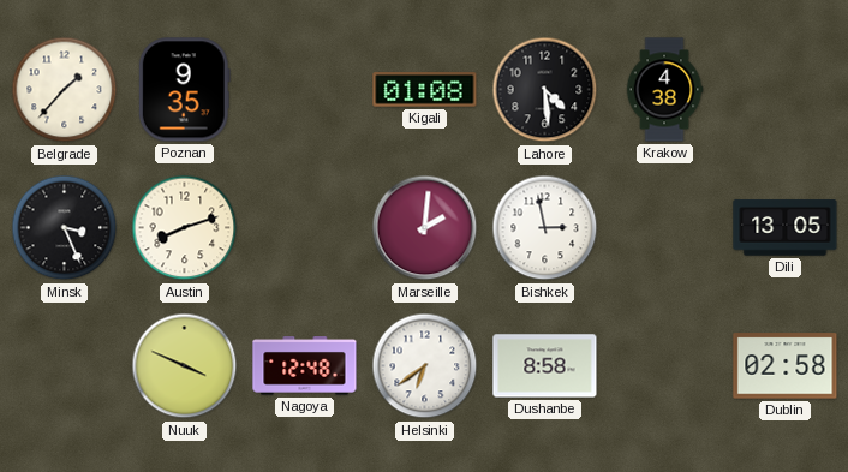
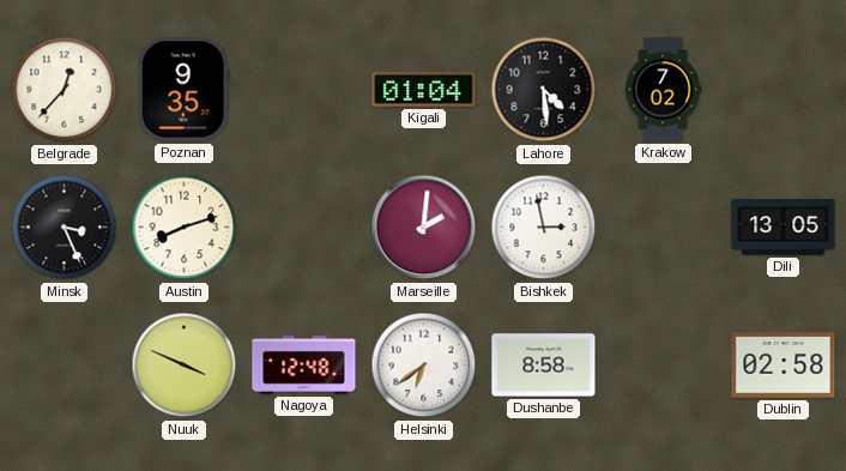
Belgrade: 1:37 -> 12:37
Kigali: 01:08 -> 01:04
Krakow: 4:38 -> 7:02
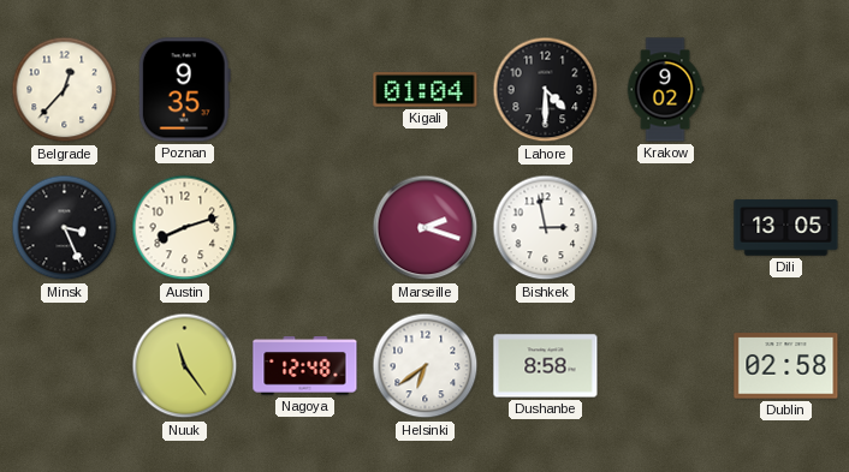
Lahore: 4:29 -> 4:30
Krakow: 7:02 -> 9:02
Marseille: 2:01 -> 2:18
Nuuk: 3:49 -> 11:24
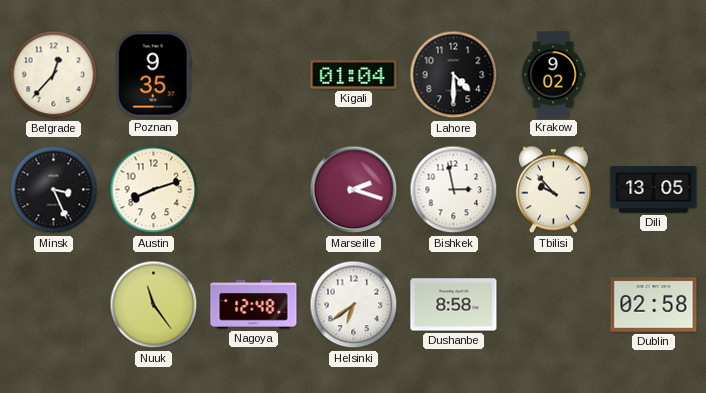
Tbilisi: none -> 9:53
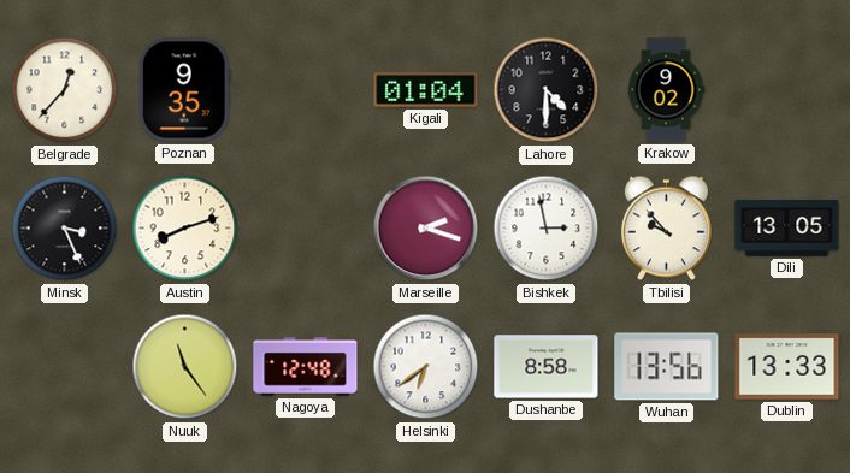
Wuhan: none -> 13:56
Dublin: 02:58 -> 13:33
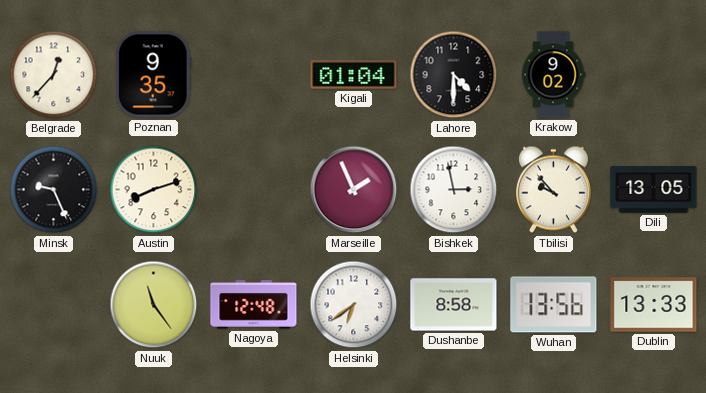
Minsk: 3:26 -> 9:26
Marseille: 2:18 -> 1:56
